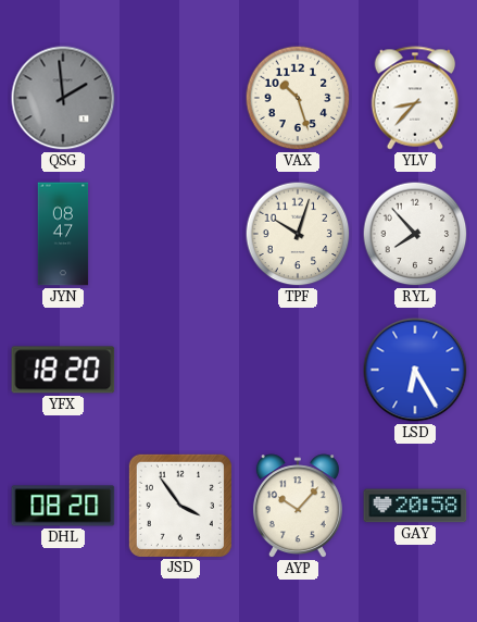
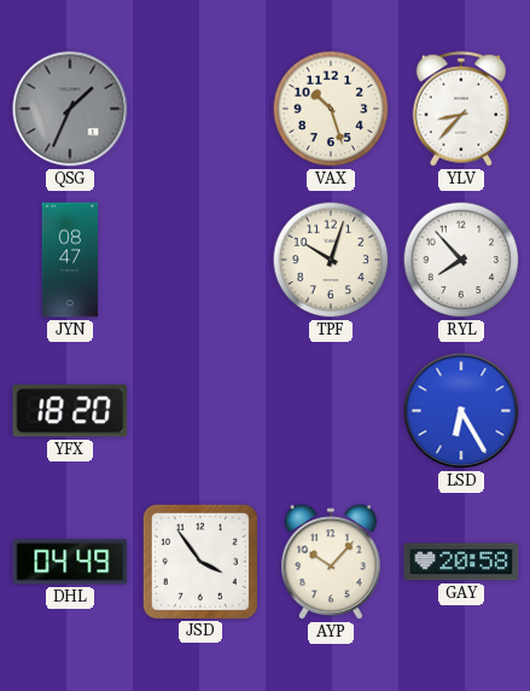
QSG: 1:59 -> 1:34
DHL: 08:20 -> 04:49
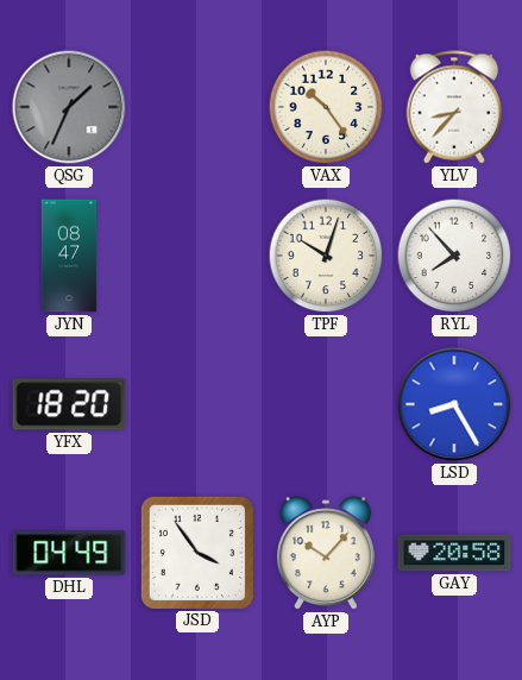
VAX: 10:27 -> 10:24
LSD: 6:25 -> 8:25
